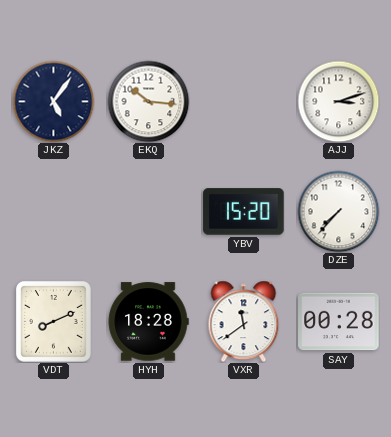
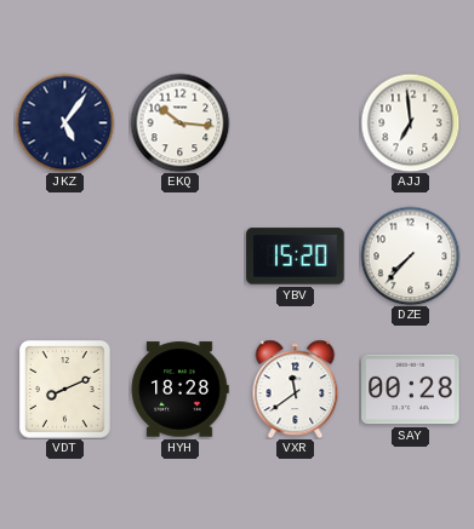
AJJ: 3:12 -> 6:59
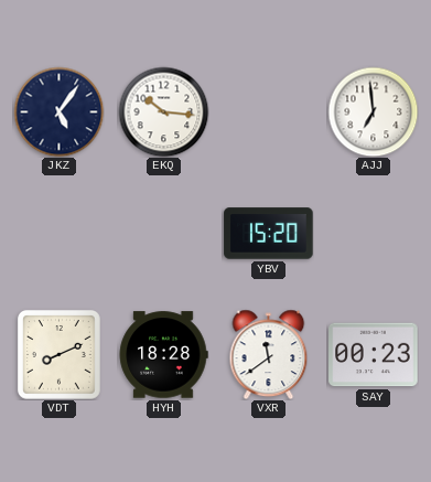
DZE: 7:37 -> none
SAY: 00:28 -> 00:23
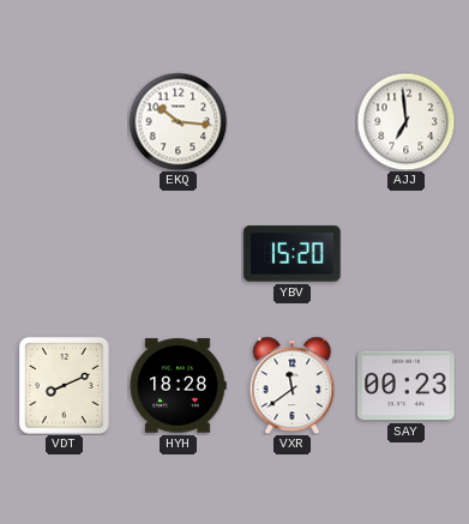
JKZ: 5:06 -> none
